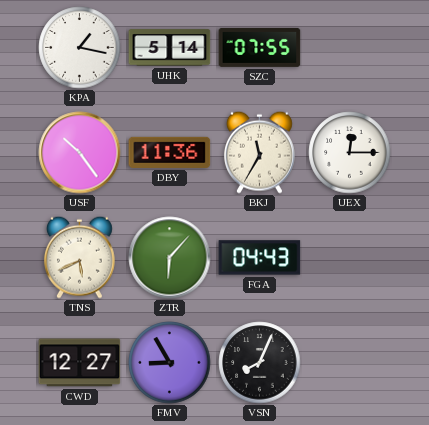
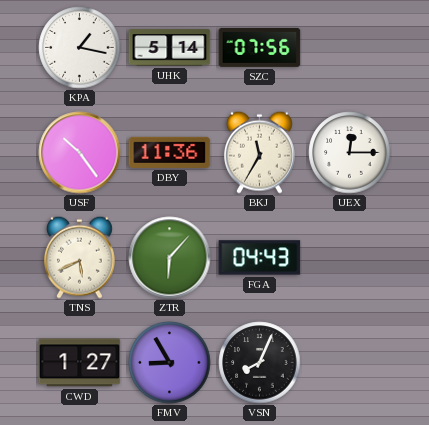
SZC: 07:55 -> 07:56
CWD: 12:27 -> 1:27
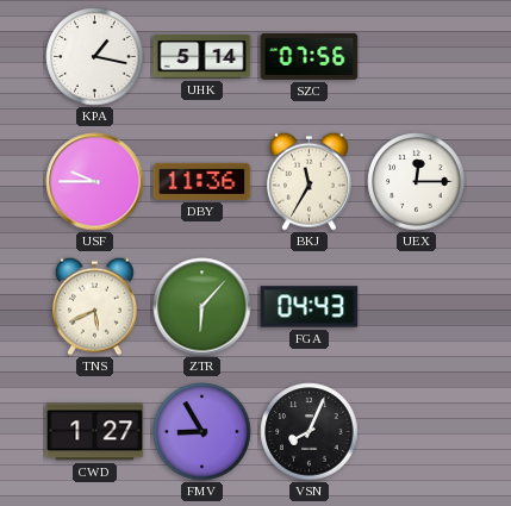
USF: 10:24 -> 9:45
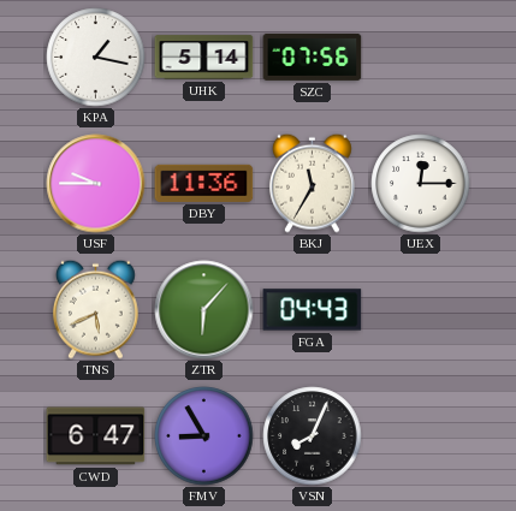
CWD: 1:27 -> 6:47
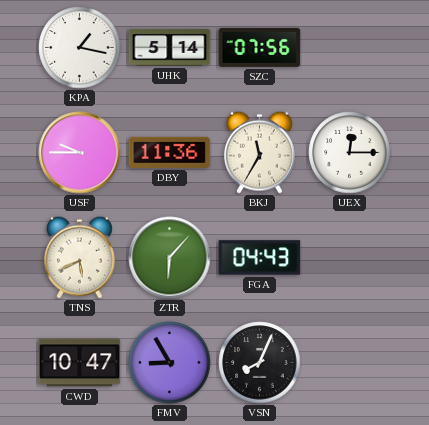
CWD: 6:47 -> 10:47
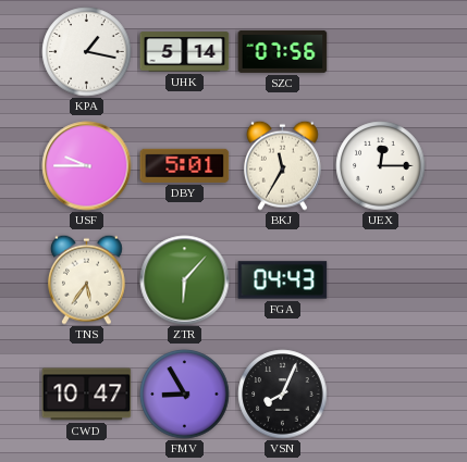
DBY: 11:36 -> 5:01
TNS: 5:41 -> 5:36
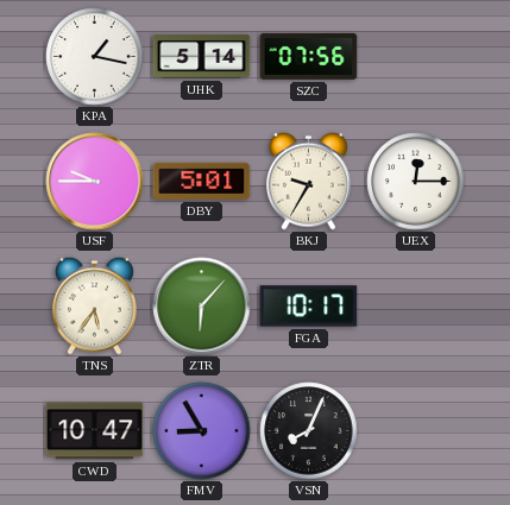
BKJ: 11:35 -> 9:35
FGA: 04:43 -> 10:17
